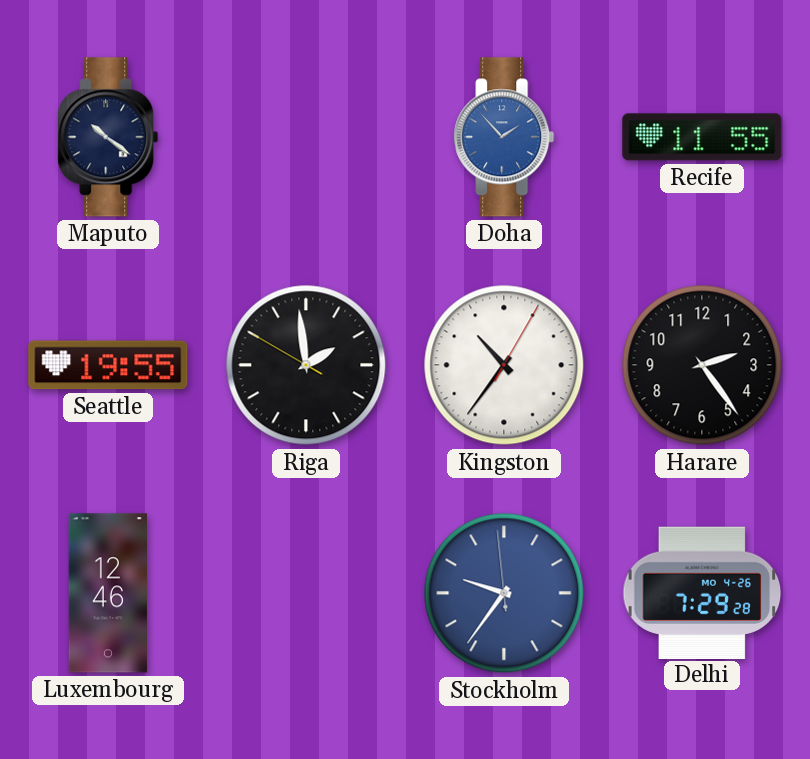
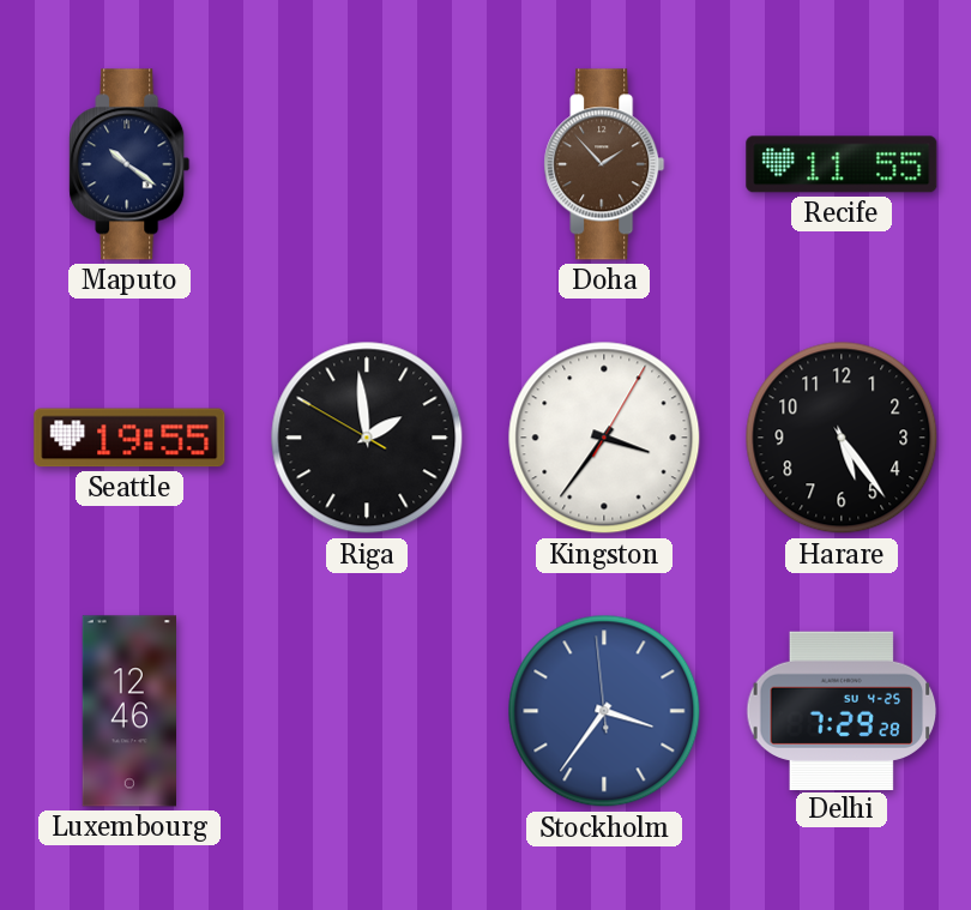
Doha dial: blue -> brown
Kingston: 10:36 -> 3:36
Harare: 2:24 -> 5:24
Stockholm: 9:35 -> 3:35
Delhi date: MO 4-26 -> SU 4-25
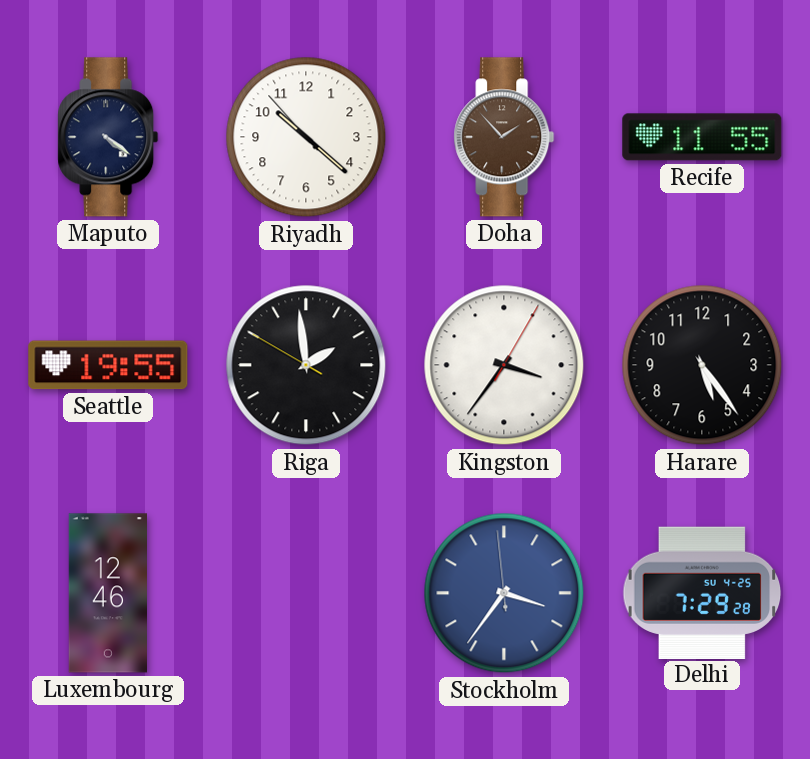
Maputo: 10:21 -> 4:21
Riyadh: none -> 10:21
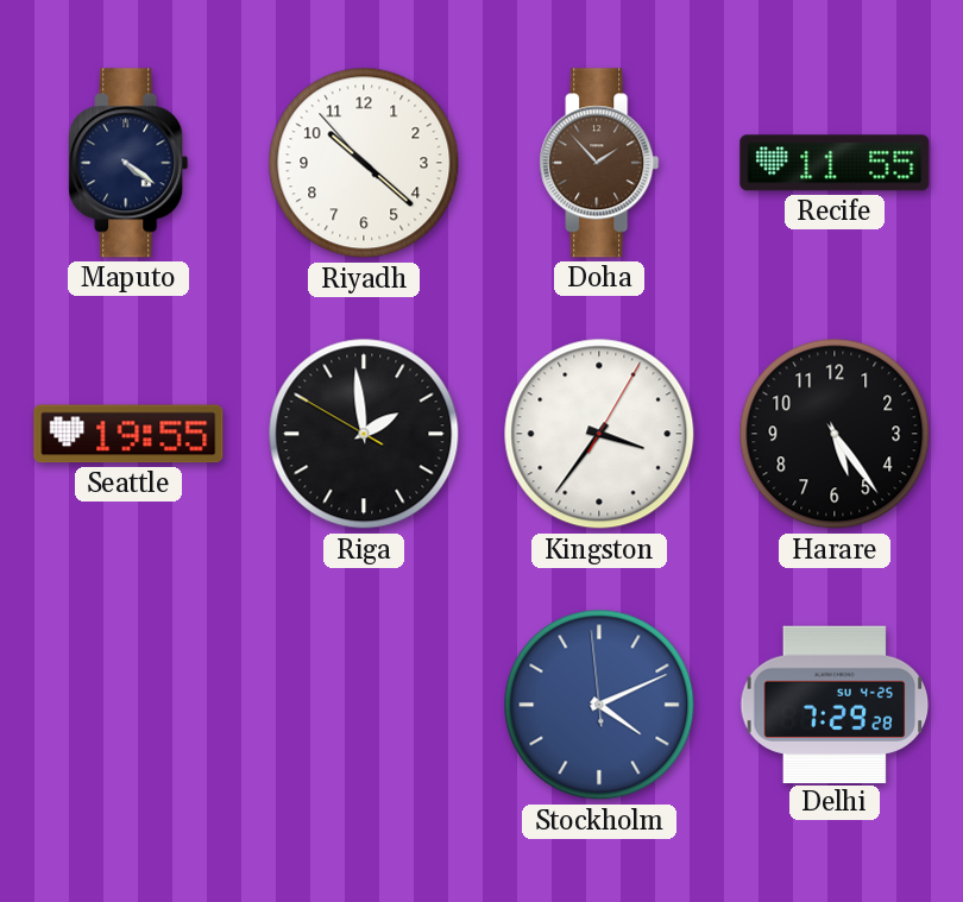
Luxembourg: 12:46 -> none
Stockholm: 3:35 -> 4:10
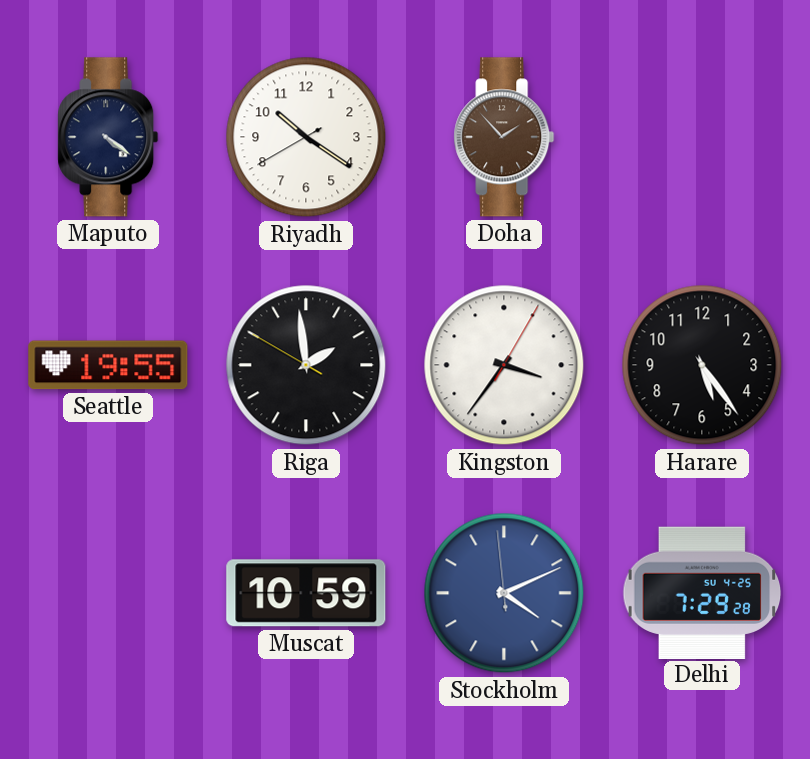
Riyadh: 10:21 -> 10:20
Recife: 11:55 -> none
Muscat: none -> 10:59
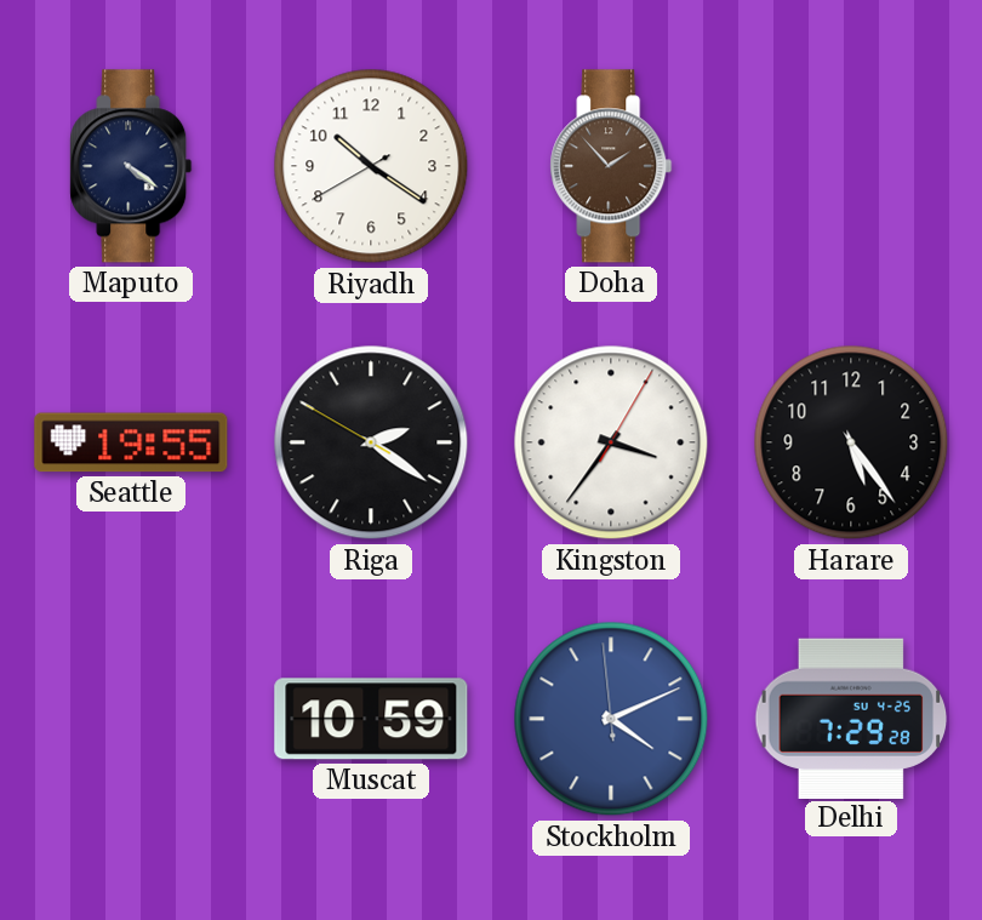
Riga: 1:58 -> 2:20
